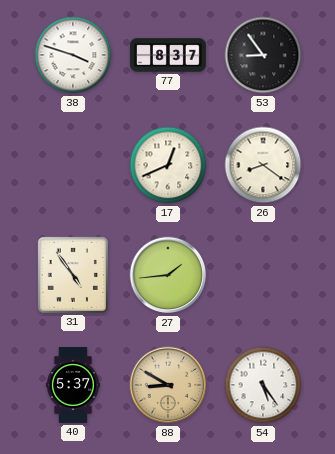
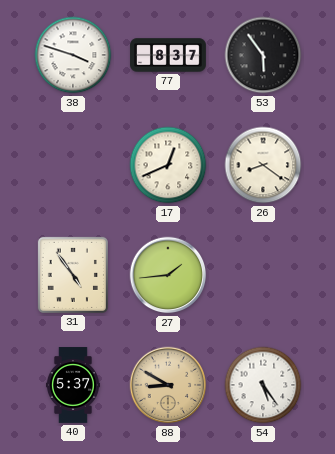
53: 8:54 -> 5:54
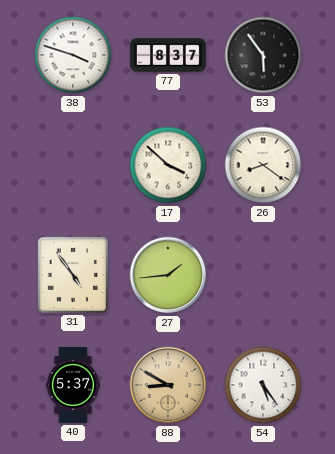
17: 12:41 -> 3:52
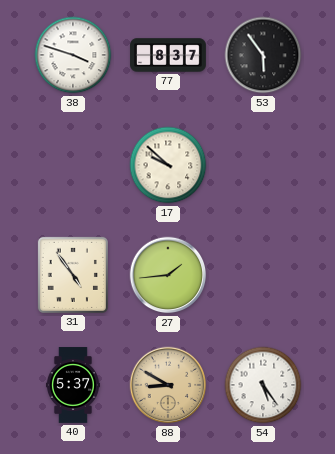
17: 3:52 -> 9:52
26: 8:21 -> none
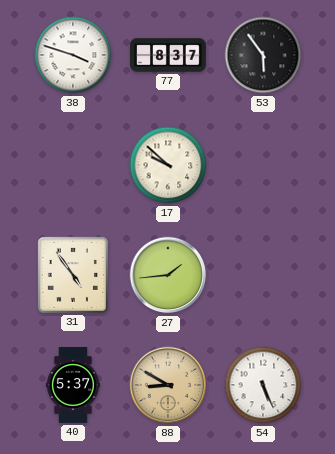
54: 5:24 -> 5:26
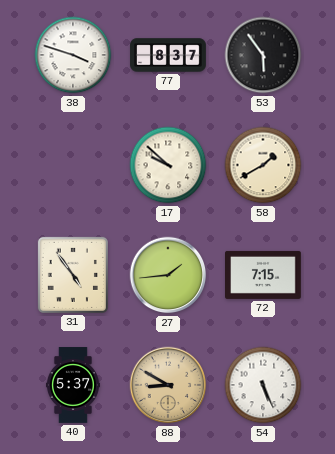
58: none -> 1:40
72: none -> 7:15
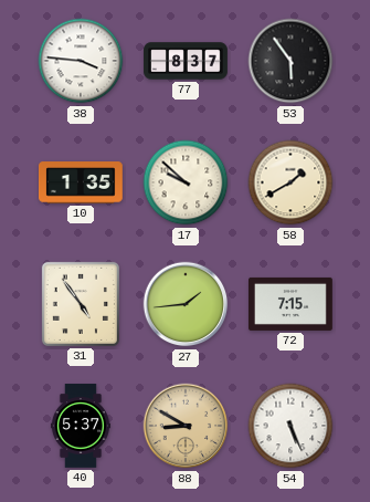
38: 3:48 -> 3:46
10: none -> 1:35
